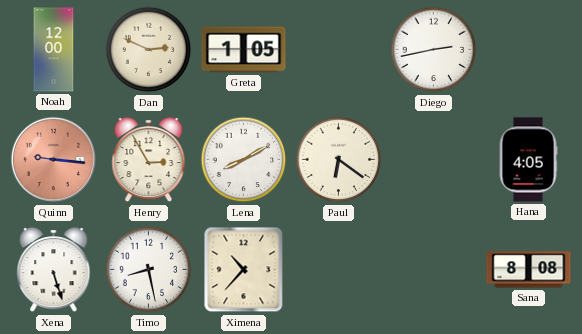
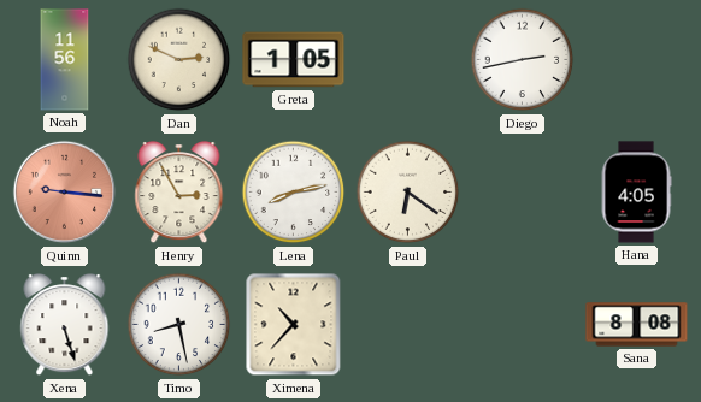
Noah: 12:00 -> 11:56
Lena: 8:10 -> 8:13
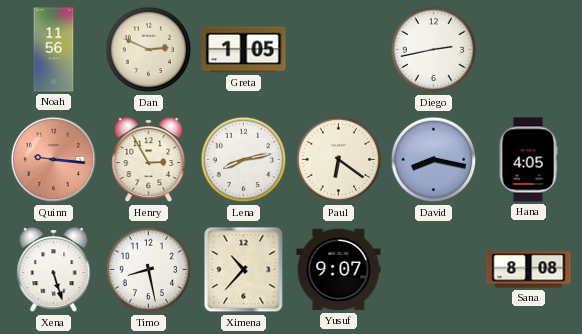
David: none -> 8:17
Yusuf: none -> 9:07
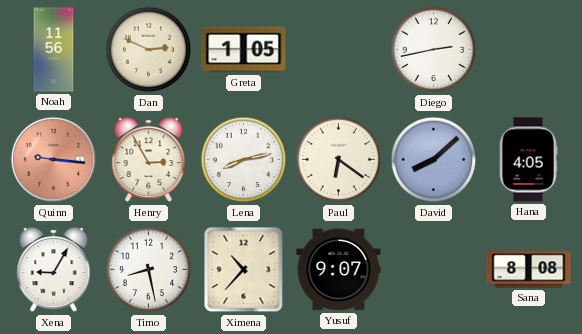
David: 8:17 -> 8:08
Xena: 5:27 -> 9:05
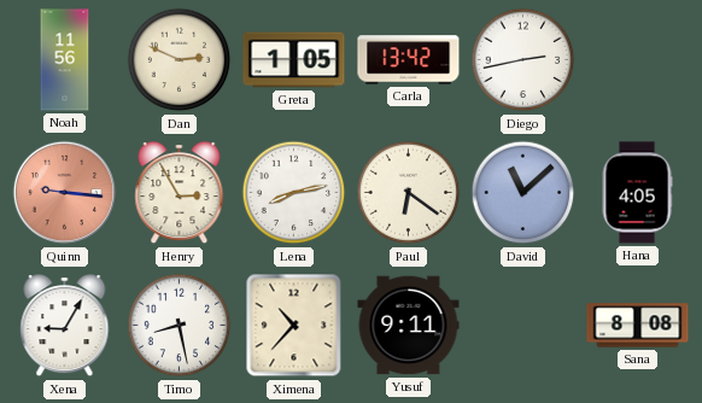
Carla: none -> 13:42
David: 8:08 -> 11:08
Yusuf: 9:07 -> 9:11
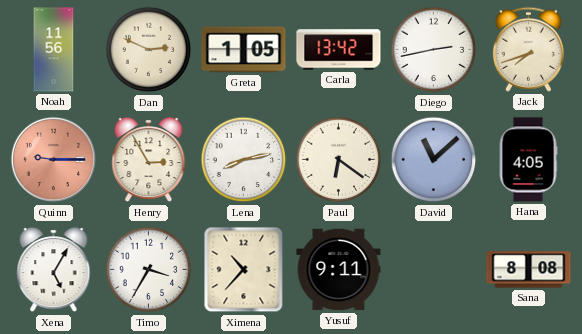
Jack: none -> 7:42
Quinn: 9:16 -> 9:15
Xena: 9:05 -> 5:05
Timo: 8:28 -> 3:35
